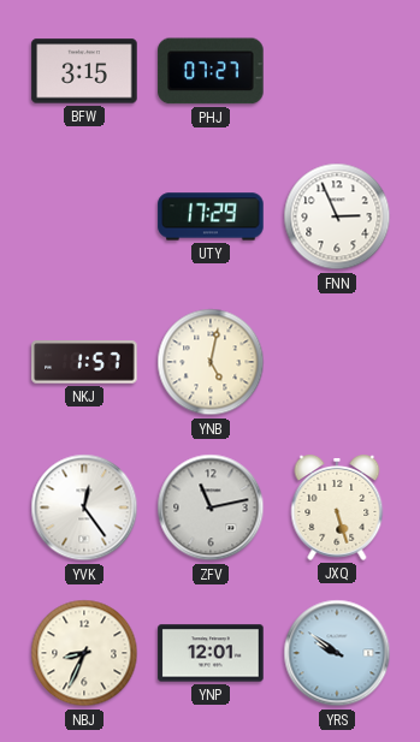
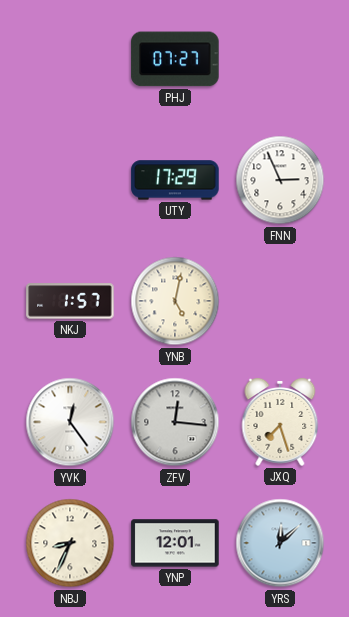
BFW: 3:15 -> none
ZFV: 11:13 -> 12:16
JXQ: 5:27 -> 7:27
YRS: 9:51 -> 12:08
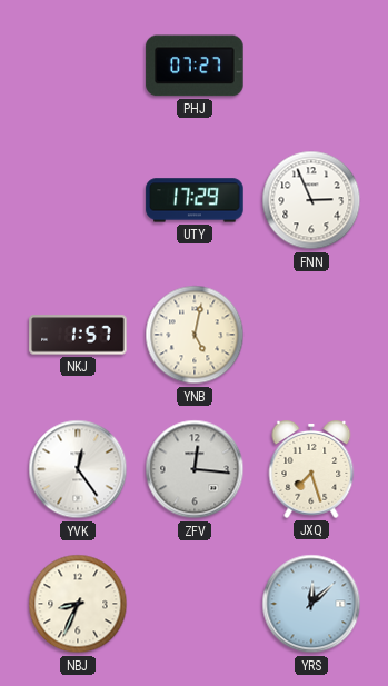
YNP: 12:01 -> none
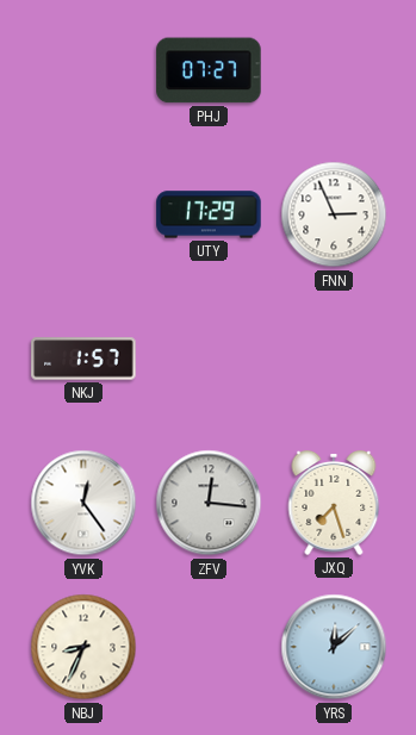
YNB: 5:02 -> none
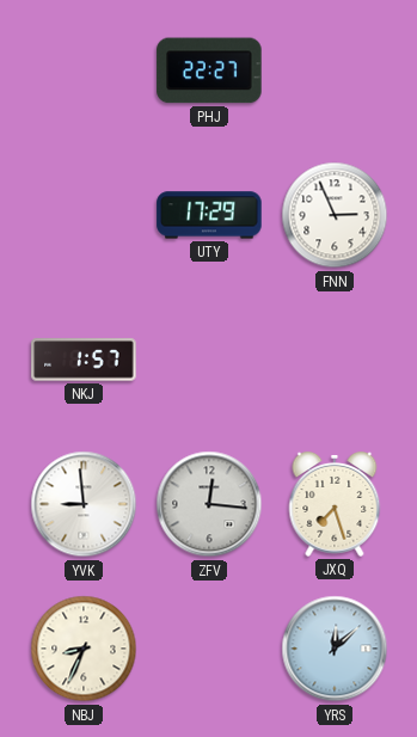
PHJ: 07:27 -> 22:27
YVK: 12:24 -> 8:59
